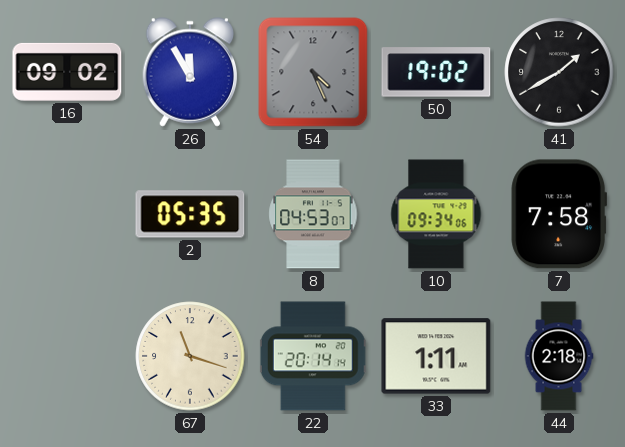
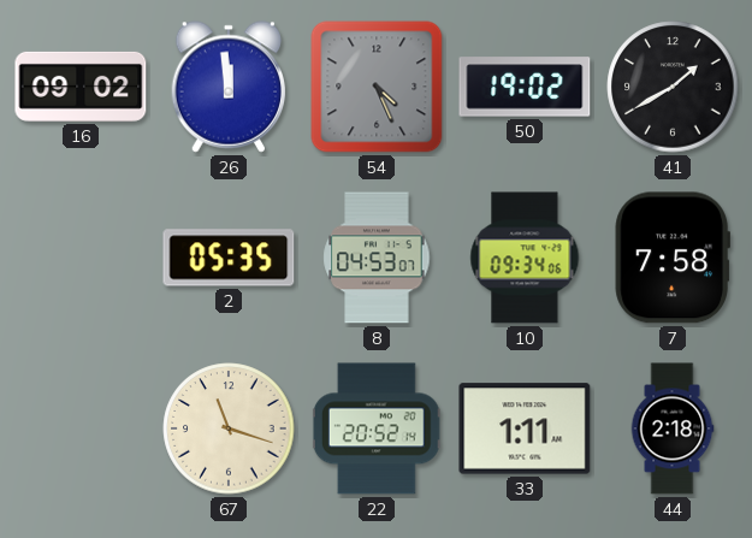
26: 11:55 -> 11:59
22: 20:14 -> 20:52
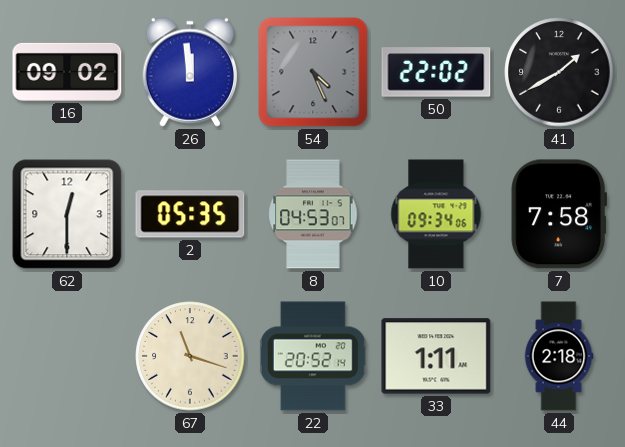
50: 19:02 -> 22:02
62: none -> 12:30
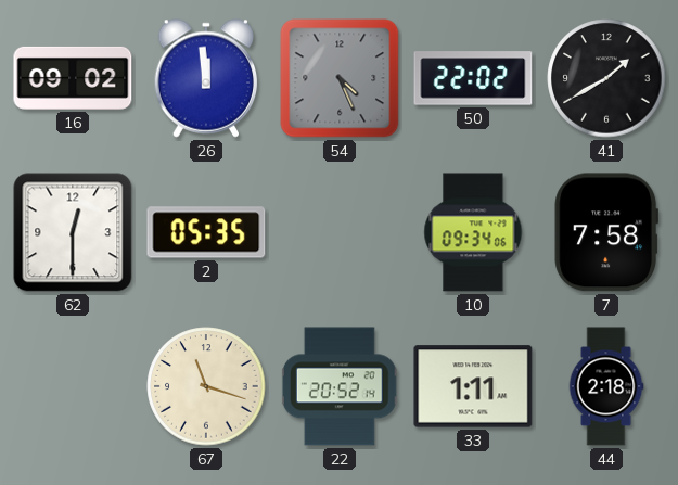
8: 04:53 -> none
